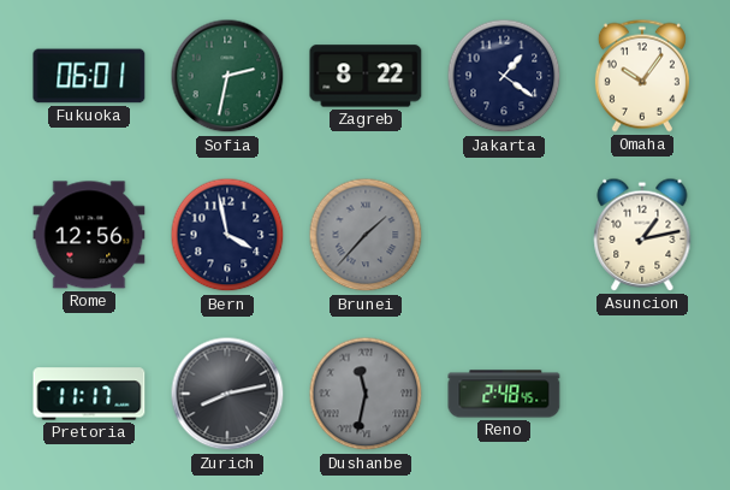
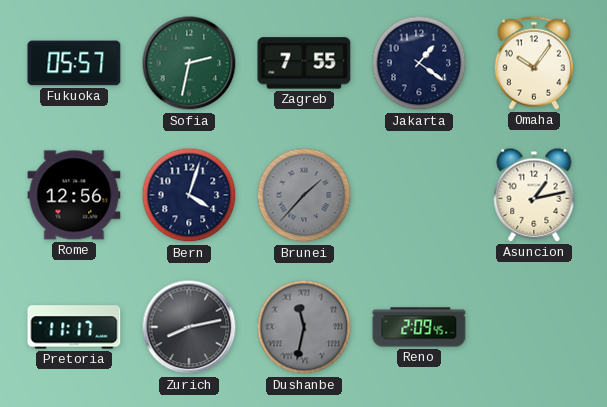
Fukuoka: 06:01 -> 05:57
Zagreb: 8:22 -> 7:55
Bern: 3:58 -> 4:03
Reno: 2:48 -> 2:09
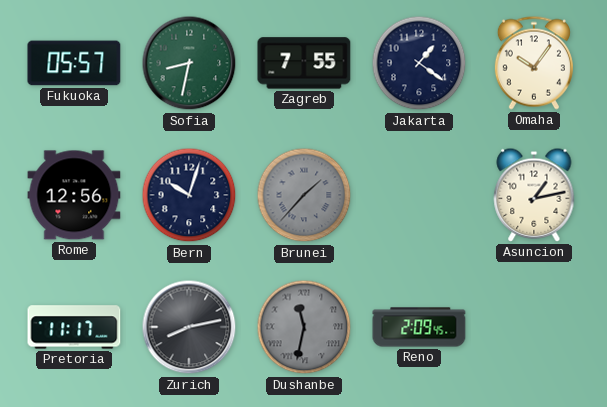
Sofia: 2:32 -> 8:32
Bern: 4:03 -> 10:03
